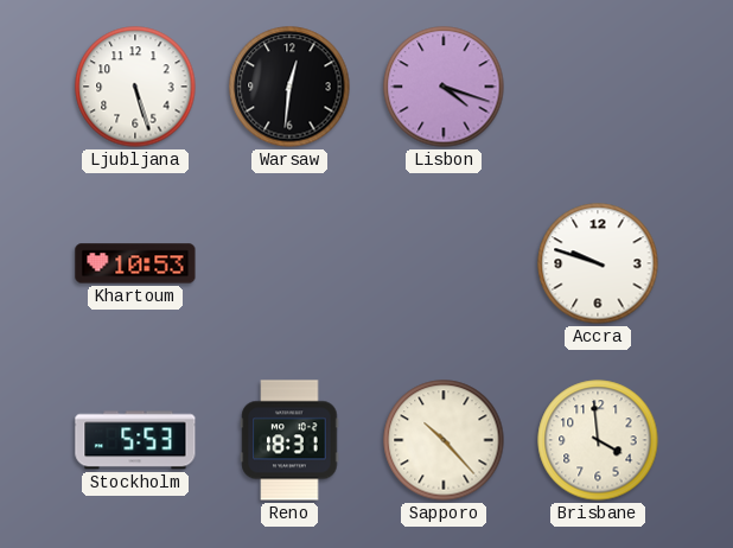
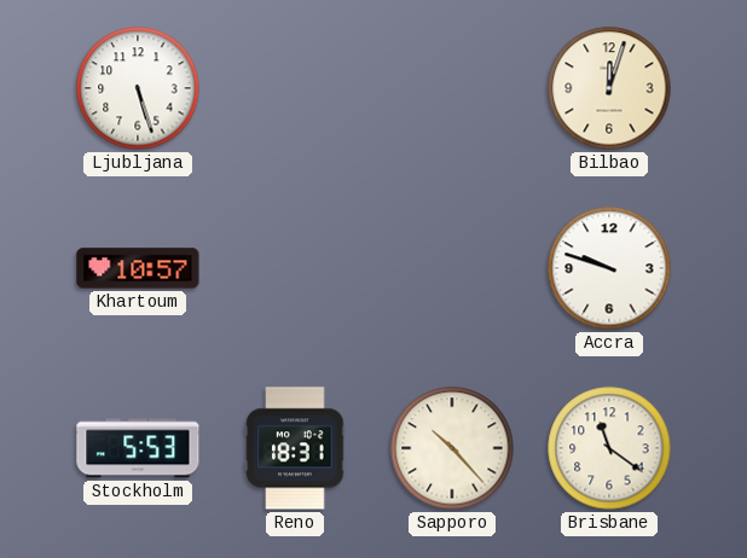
Warsaw: 12:31 -> none
Lisbon: 4:18 -> none
Bilbao: none -> 12:03
Khartoum: 10:53 -> 10:57
Brisbane: 3:59 -> 11:21
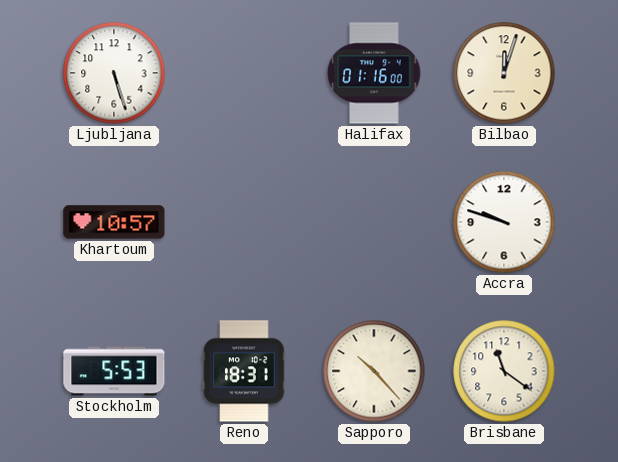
Halifax: none -> 01:16
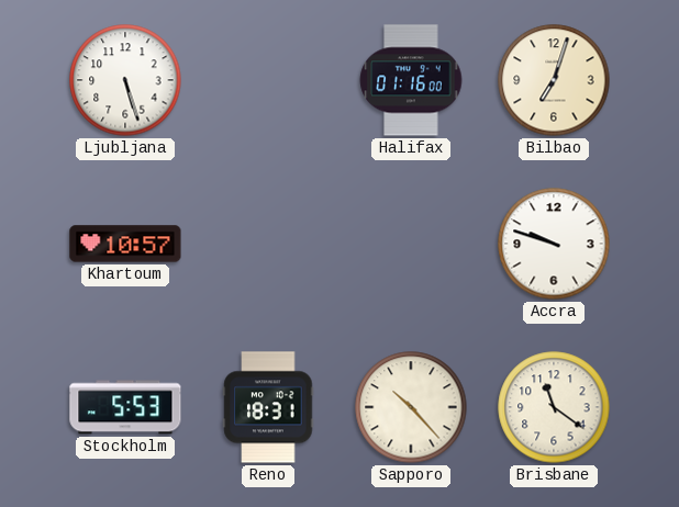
Bilbao: 12:03 -> 7:03
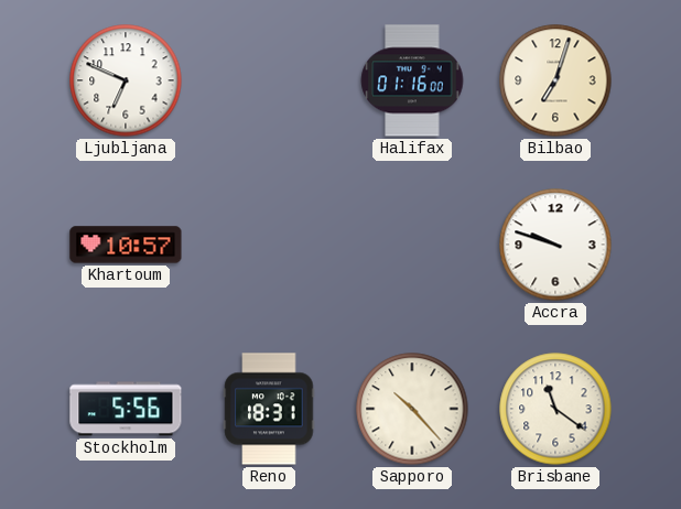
Ljubljana: 5:27 -> 6:49
Stockholm: 5:53 -> 5:56
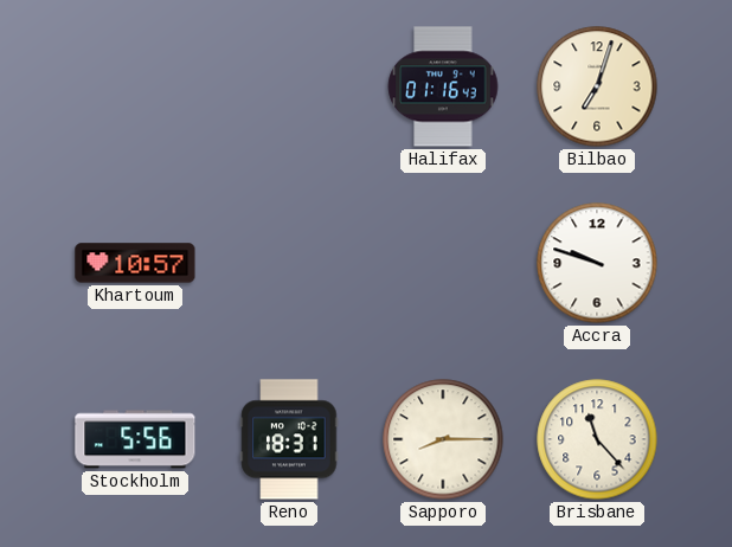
Ljubljana: 6:49 -> none
Halifax: 01:16:00 -> 01:16:43
Sapporo: 10:23 -> 8:15
Brisbane: 11:21 -> 11:23
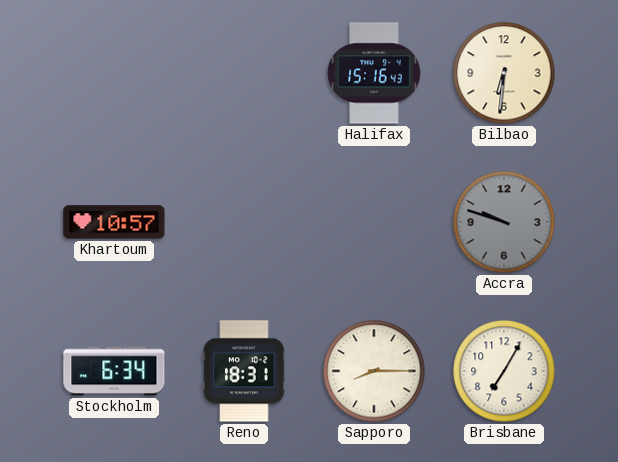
Halifax: 01:16 -> 15:16
Bilbao: 7:03 -> 6:31
Accra dial: white -> grey
Stockholm: 5:56 -> 6:34
Brisbane: 11:23 -> 7:05
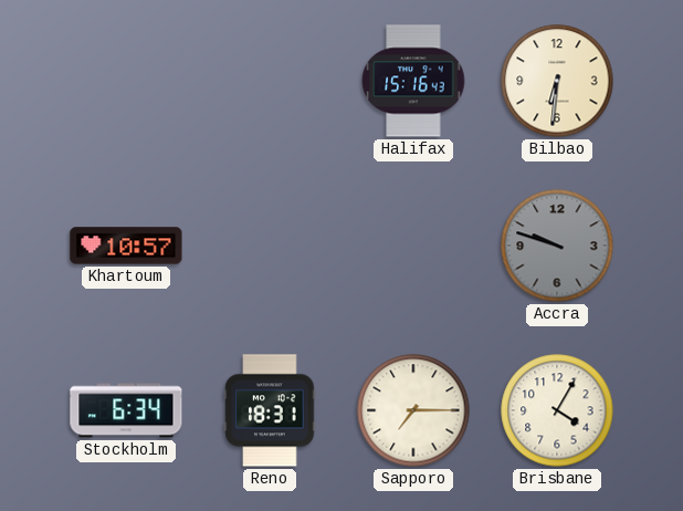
Sapporo: 8:15 -> 7:15
Brisbane: 7:05 -> 4:05
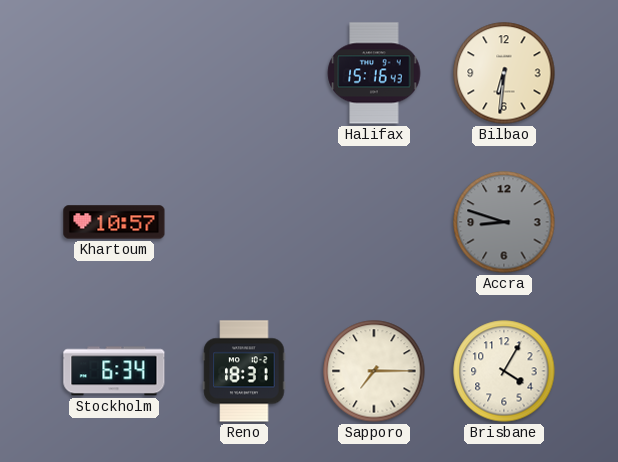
Accra: 9:48 -> 8:48
